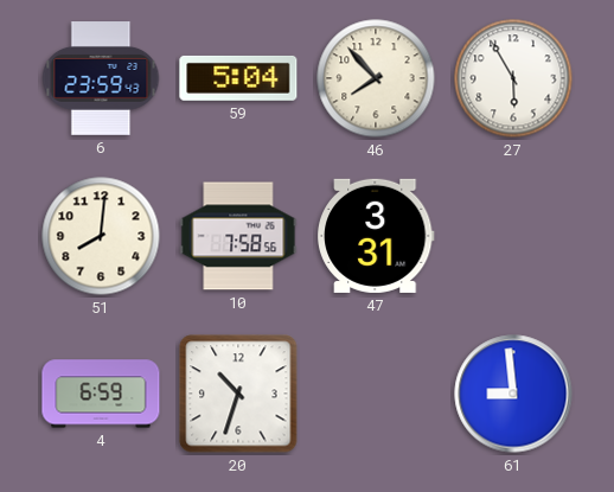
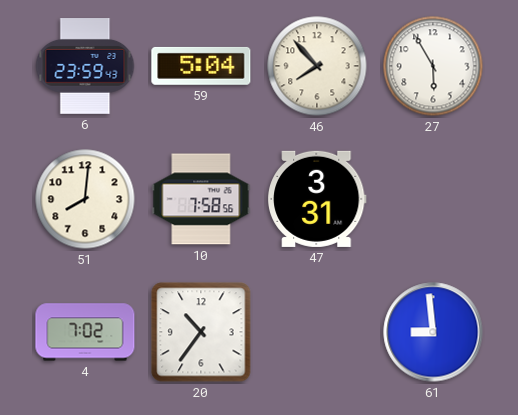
4: 6:59 -> 7:02
20: 10:33 -> 10:36
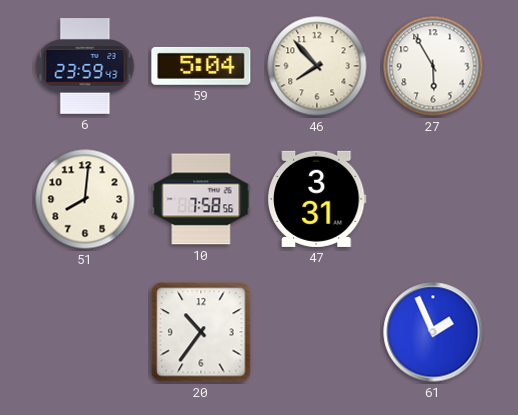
4: 7:02 -> none
61: 8:59 -> 1:56
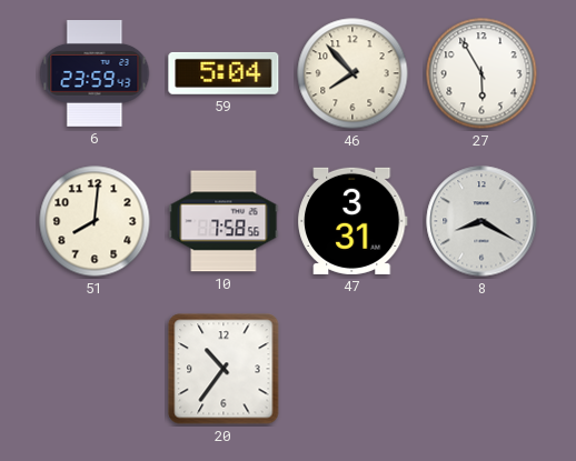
8: none -> 8:20
61: 1:56 -> none
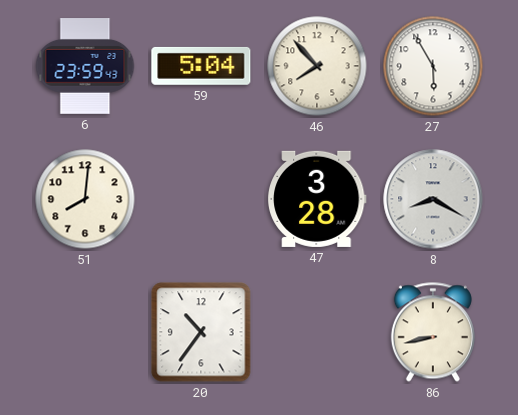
10: 7:58 -> none
47: 3:31 -> 3:28
86: none -> 8:43
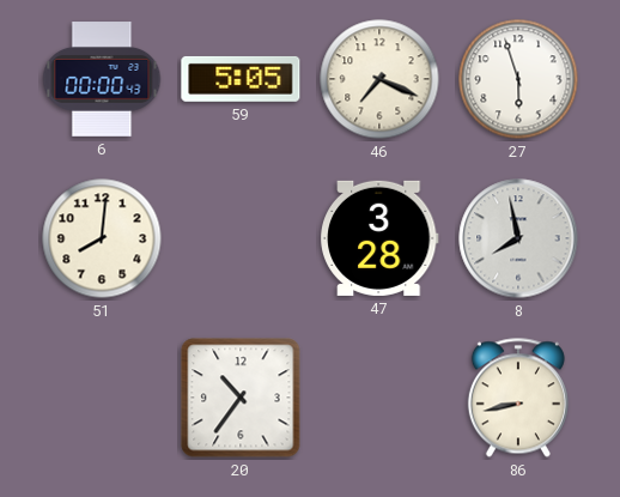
6: 23:59 -> 00:00
59: 5:04 -> 5:05
46: 7:53 -> 7:19
27: 5:55 -> 5:57
8: 8:20 -> 7:58
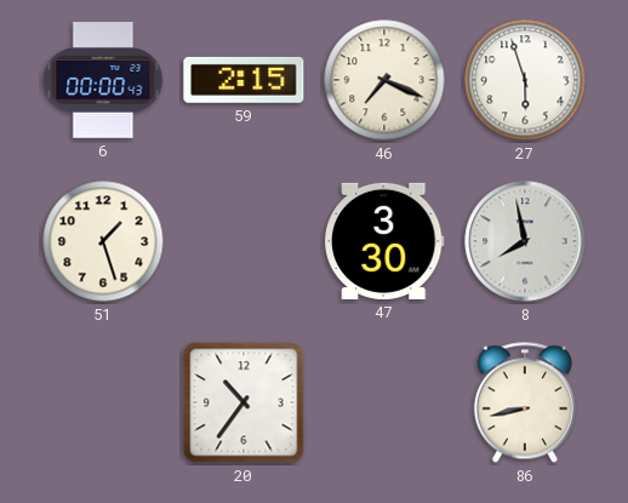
59: 5:05 -> 2:15
51: 8:01 -> 1:27
47: 3:28 -> 3:30
